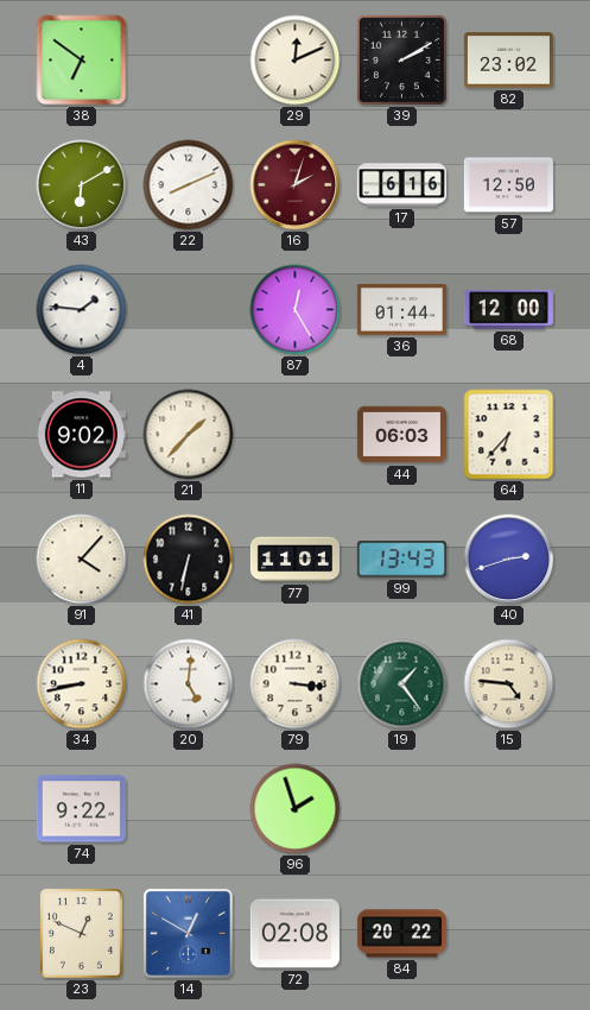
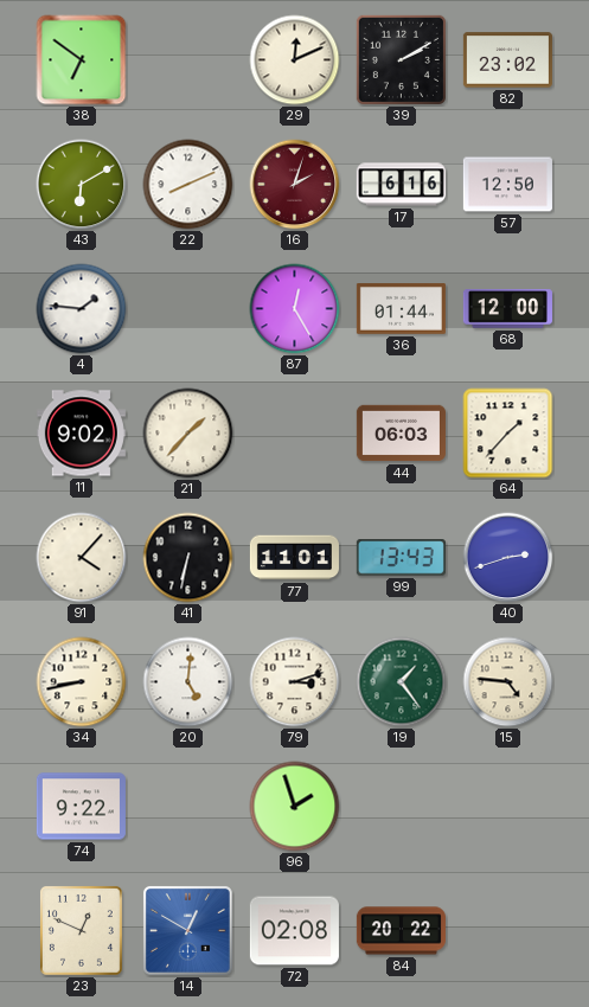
64: 6:37 -> 1:37
79: 3:16 -> 3:12
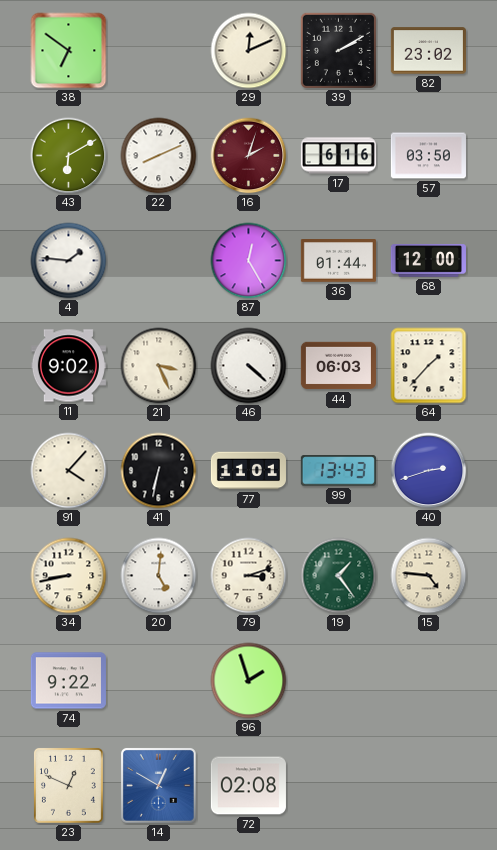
57: 12:50 -> 03:50
21: 1:37 -> 3:26
46: none -> 4:22
84: 20:22 -> none
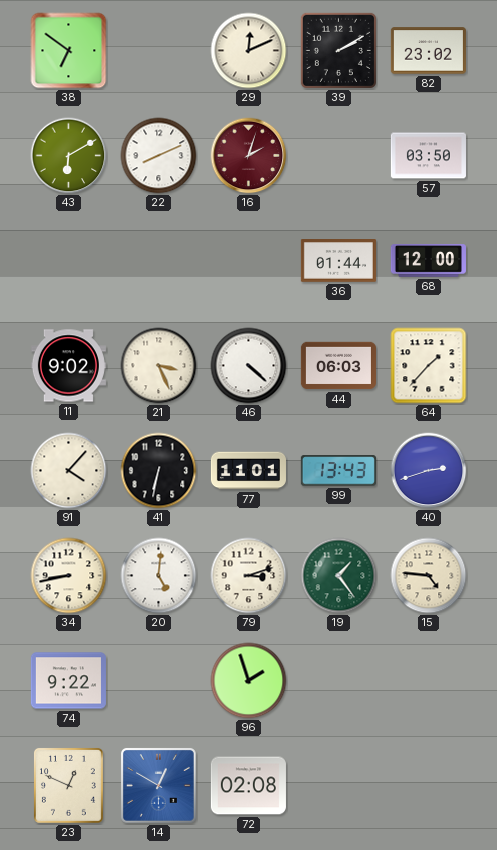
17: 6:16 -> none
4: 1:46 -> none
87: 12:25 -> none
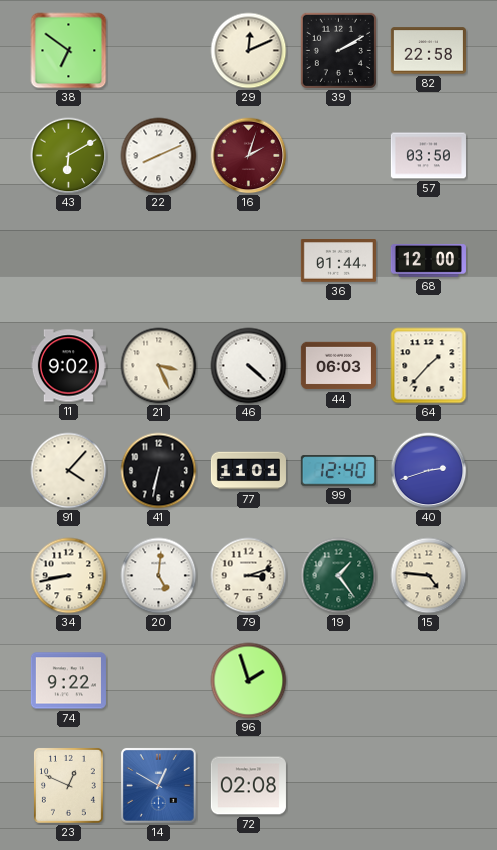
82: 23:02 -> 22:58
99: 13:43 -> 12:40
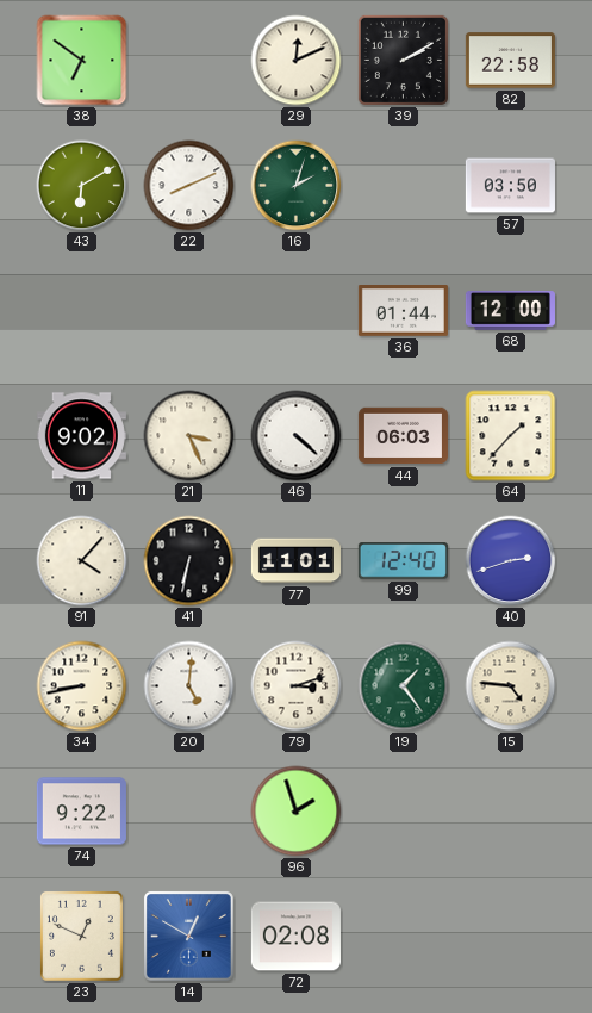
16 dial: burgundy -> green
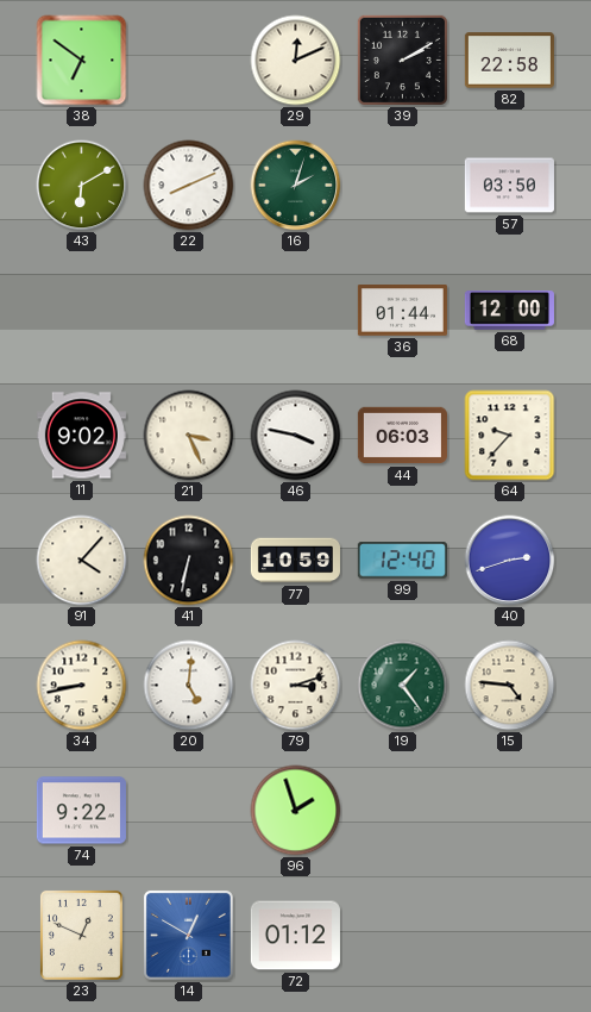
46: 4:22 -> 3:47
64: 1:37 -> 9:37
77: 11:01 -> 10:59
72: 02:08 -> 01:12
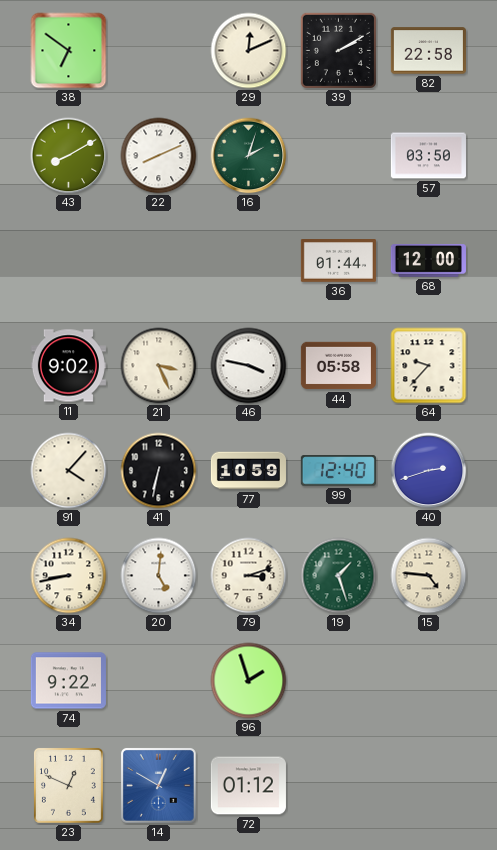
43: 6:10 -> 8:10
44: 06:03 -> 05:58
19: 1:24 -> 1:27
